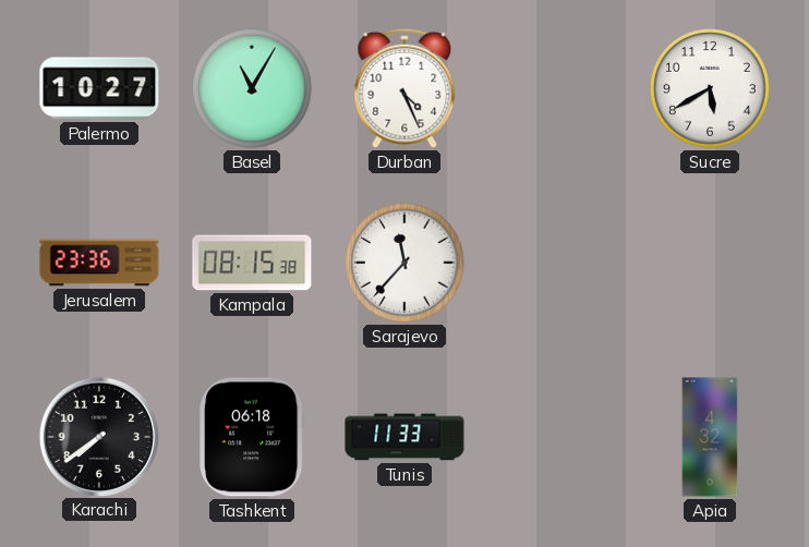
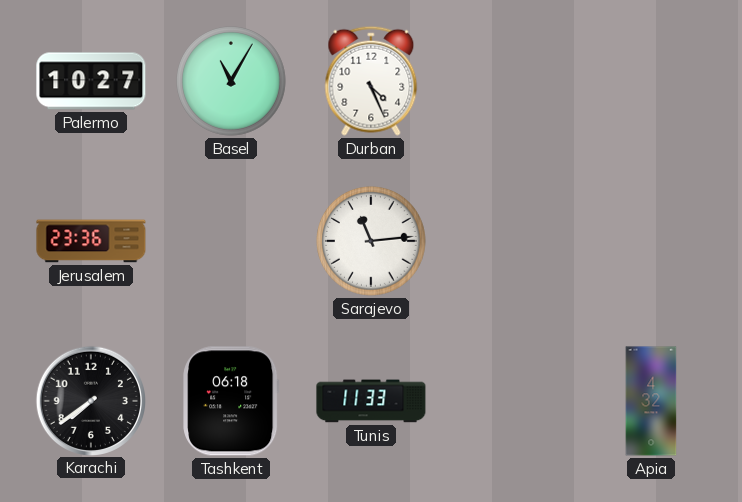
Sucre: 5:40 -> none
Kampala: 08:15 -> none
Sarajevo: 11:37 -> 11:14
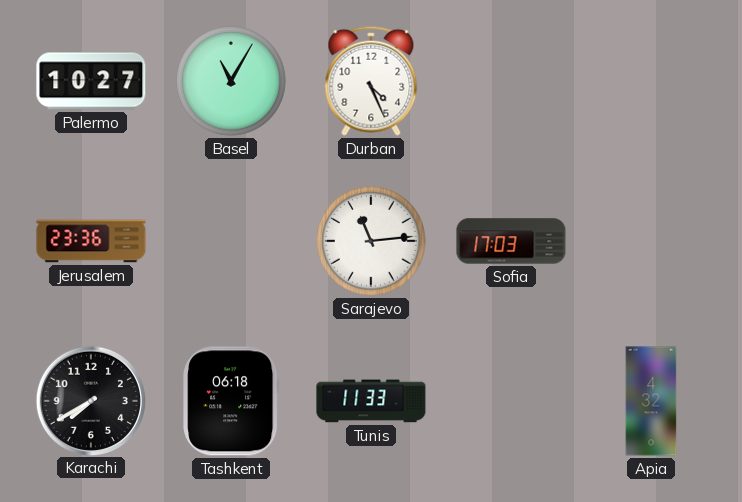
Sofia: none -> 17:03
Karachi: 7:39 -> 7:40
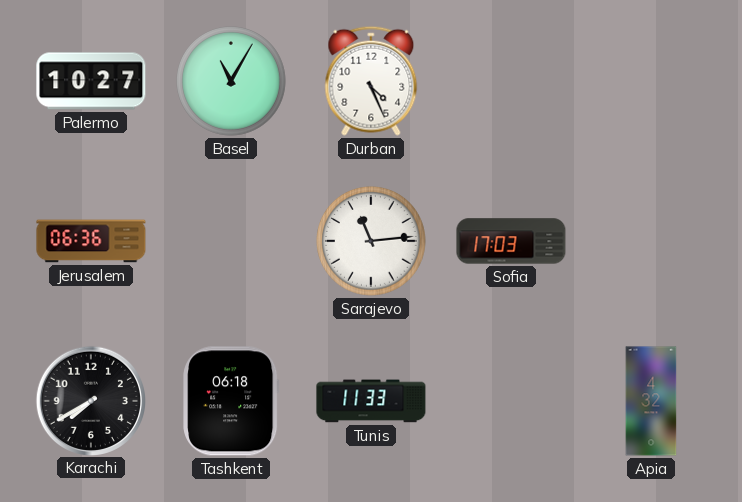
Jerusalem: 23:36 -> 06:36
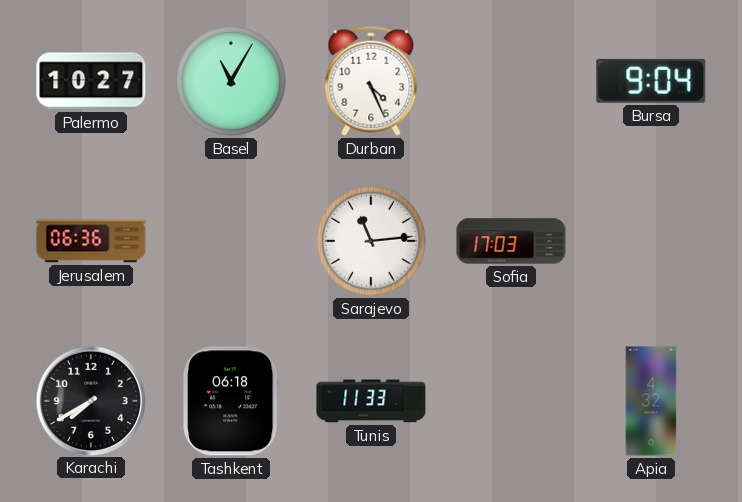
Bursa: none -> 9:04
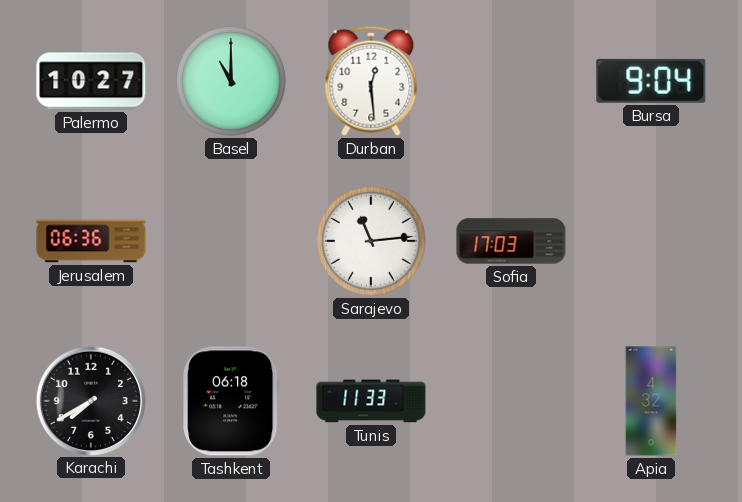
Basel: 11:05 -> 11:00
Durban: 4:26 -> 12:29
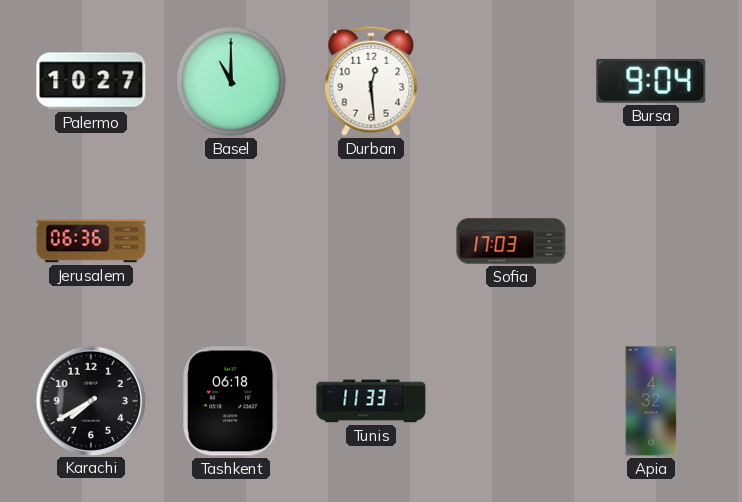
Sarajevo: 11:14 -> none
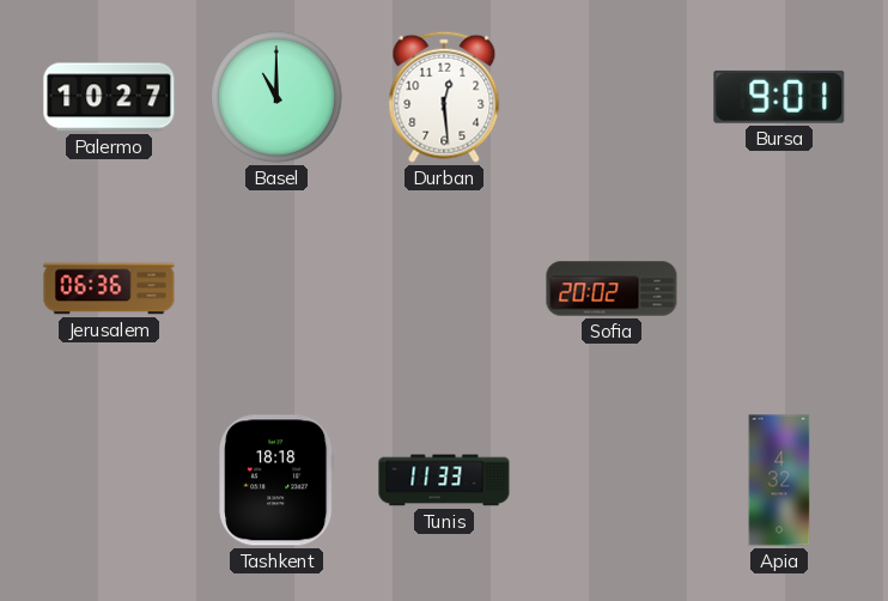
Bursa: 9:04 -> 9:01
Sofia: 17:03 -> 20:02
Karachi: 7:40 -> none
Tashkent: 06:18 -> 18:18
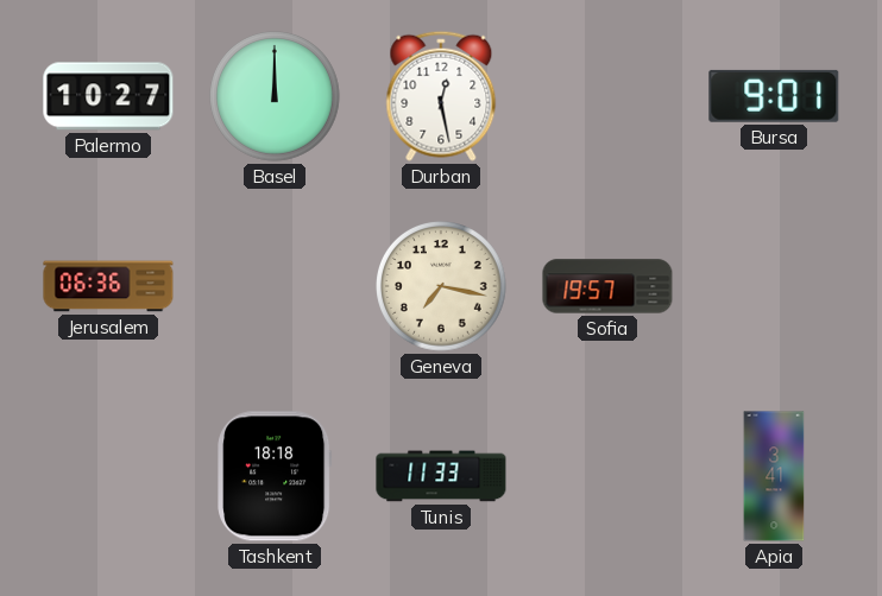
Basel: 11:00 -> 12:00
Durban: 12:29 -> 12:28
Geneva: none -> 7:17
Sofia: 20:02 -> 19:57
Apia: 4:32 -> 3:41
